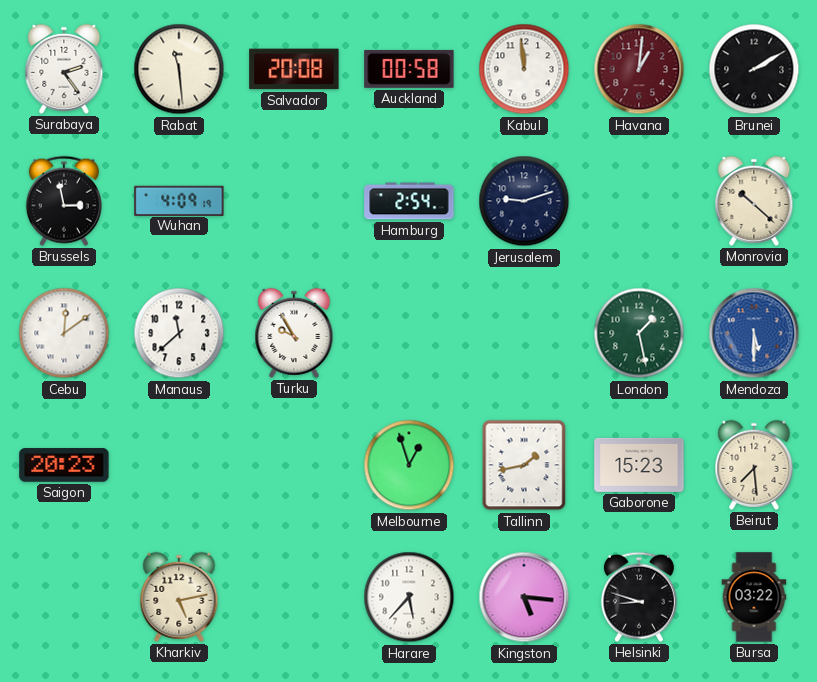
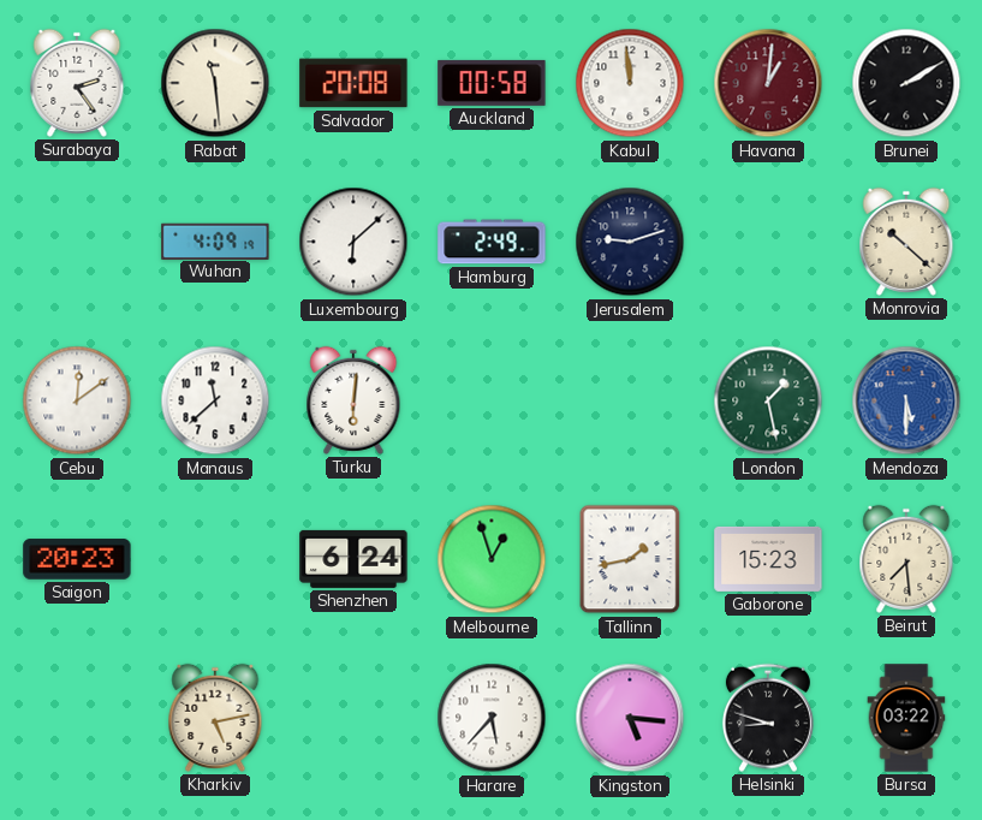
Brussels: 2:58 -> none
Luxembourg: none -> 6:08
Hamburg: 2:54 -> 2:49
Turku: 9:55 -> 6:01
Shenzhen: none -> 6:24
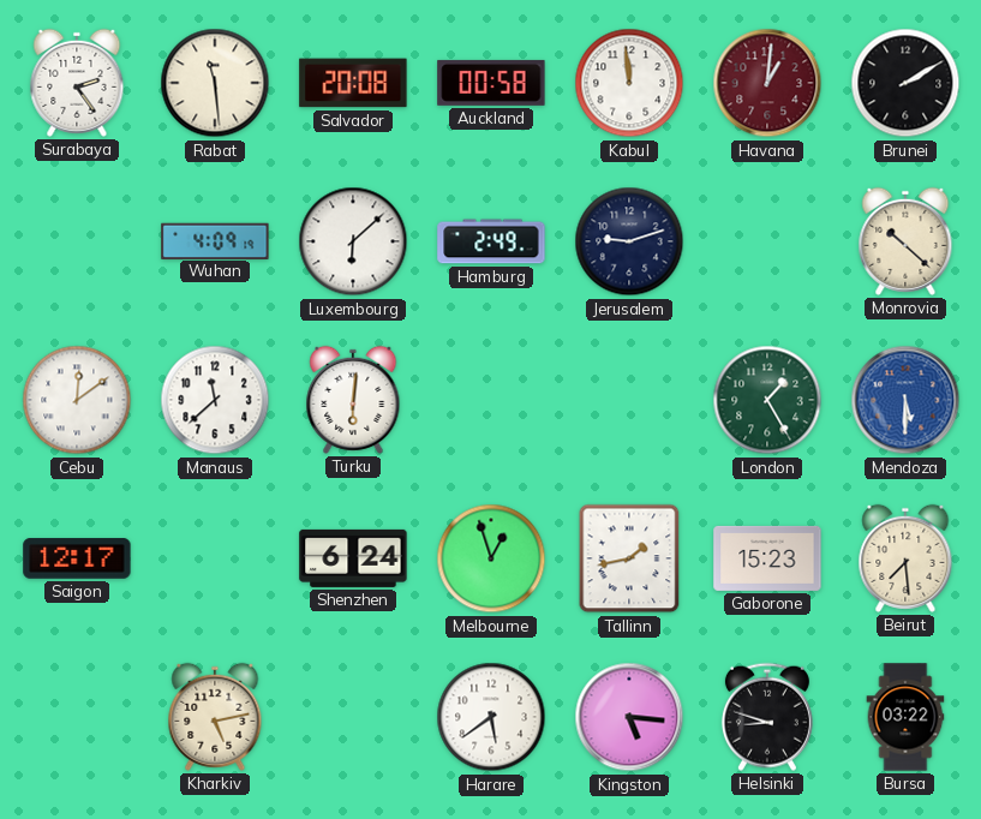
London: 1:28 -> 1:25
Saigon: 20:23 -> 12:17
Harare: 5:37 -> 5:39
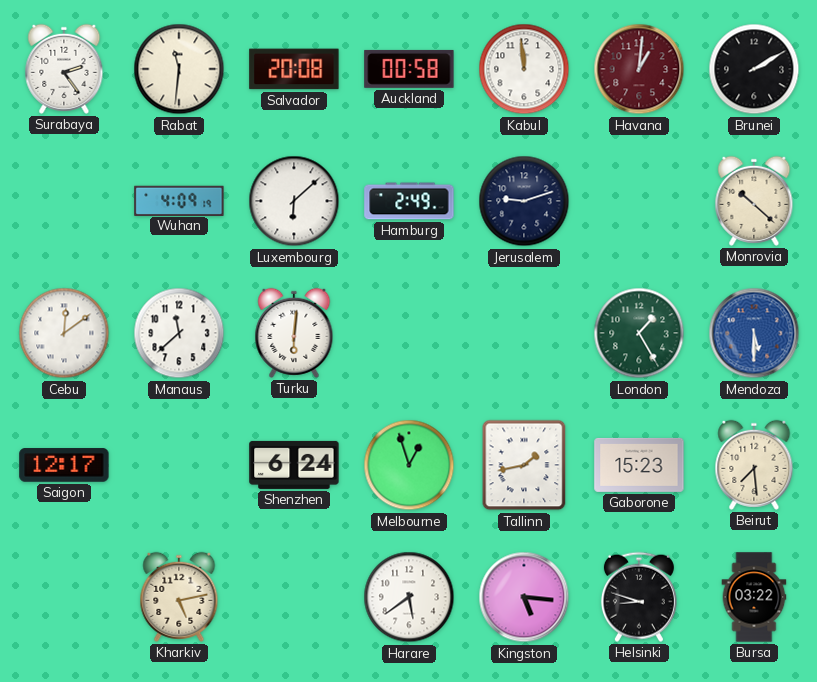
Rabat: 11:29 -> 11:31
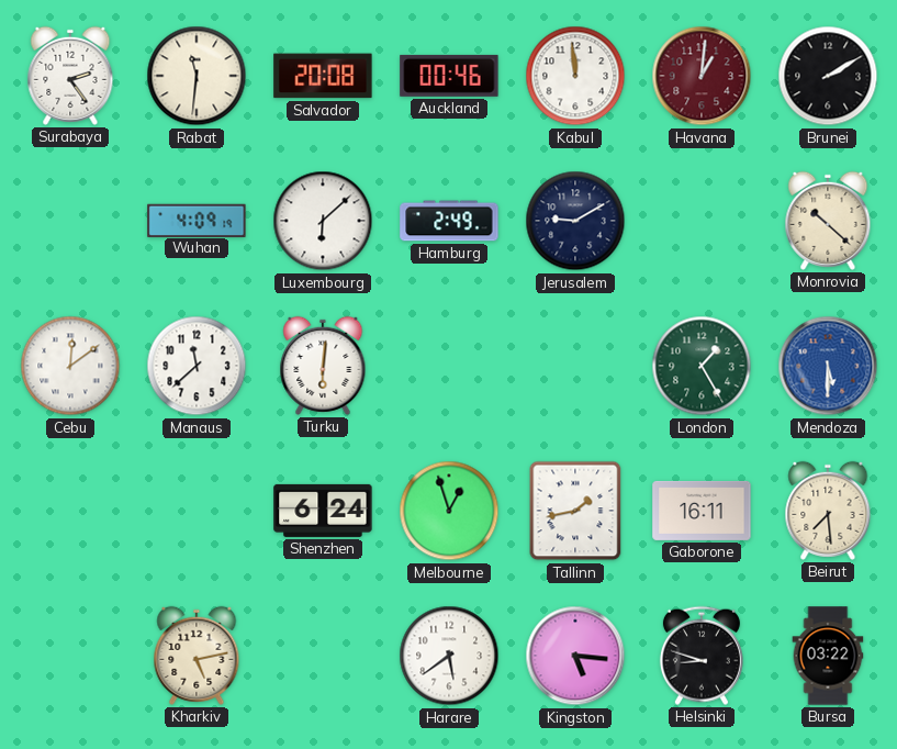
Auckland: 00:58 -> 00:46
Jerusalem: 9:12 -> 9:10
Saigon: 12:17 -> none
Gaborone: 15:23 -> 16:11
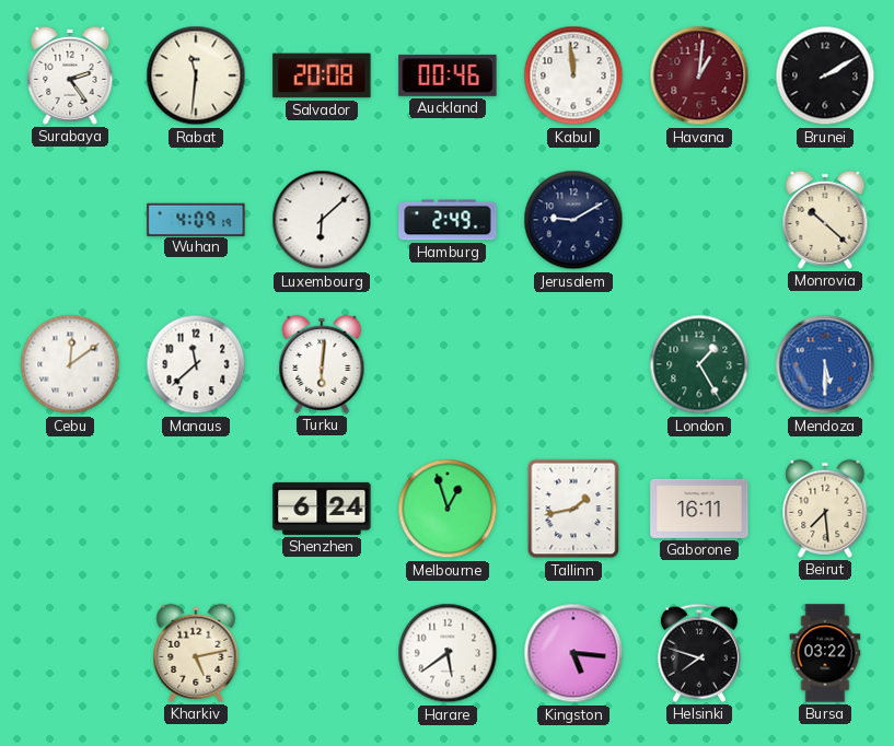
Helsinki: 8:48 -> 7:48
